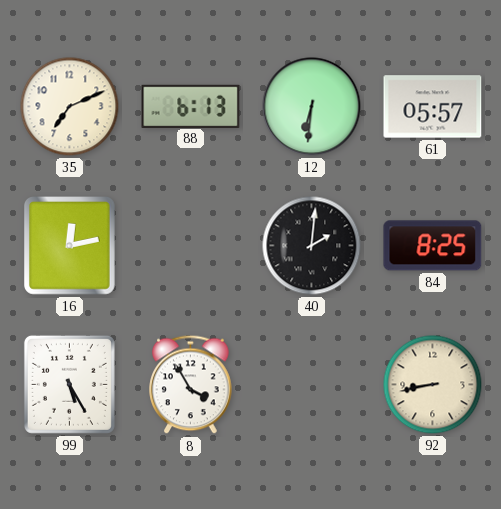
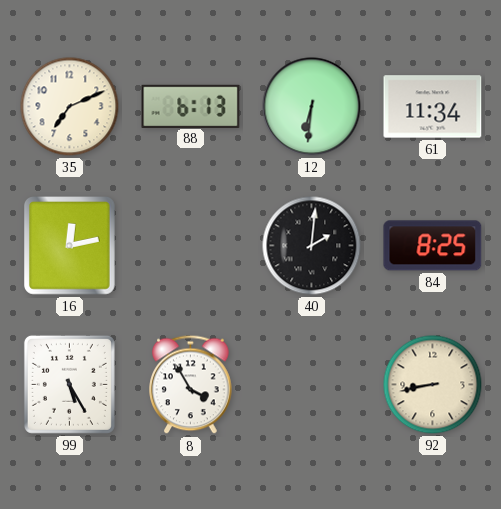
61: 05:57 -> 11:34
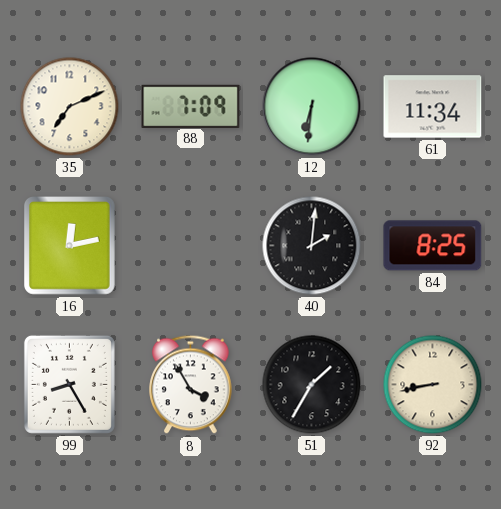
88: 6:13 -> 7:09
99: 5:25 -> 8:25
51: none -> 1:35
